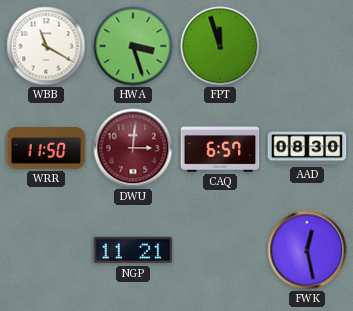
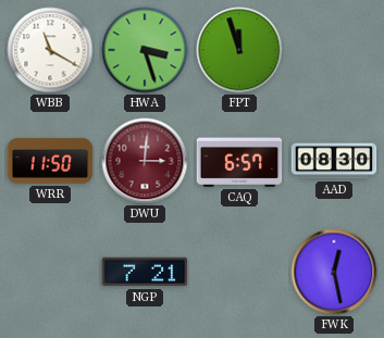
NGP: 11:21 -> 7:21
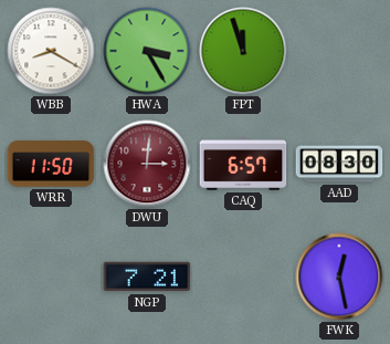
WBB: 11:20 -> 8:20
HWA: 3:27 -> 3:25
